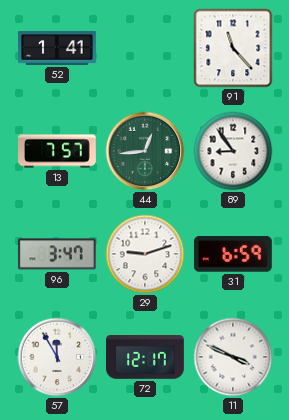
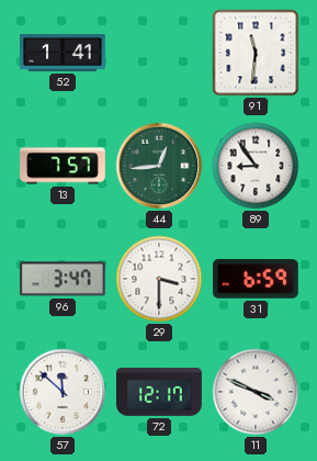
91: 11:23 -> 11:31
29: 9:12 -> 3:30
57: 11:55 -> 11:52
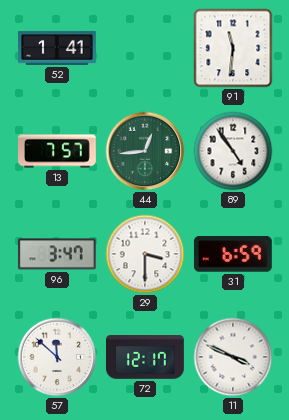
89: 8:54 -> 4:54
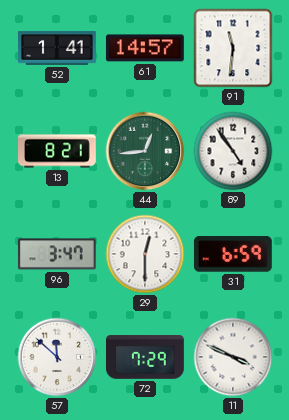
61: none -> 14:57
13: 7:57 -> 8:21
29: 3:30 -> 12:30
72: 12:17 -> 7:29
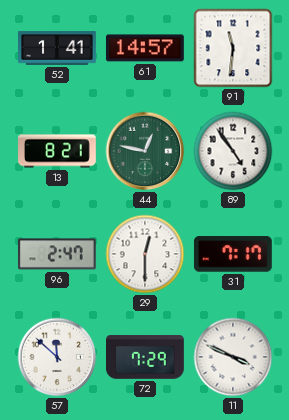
44: 12:44 -> 12:47
96: 3:47 -> 2:47
31: 6:59 -> 7:17
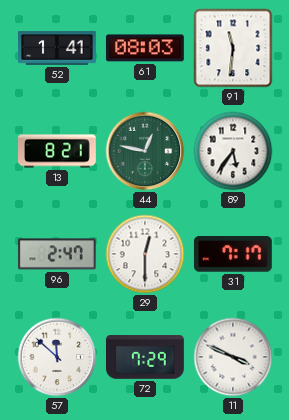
61: 14:57 -> 08:03
89: 4:54 -> 5:36
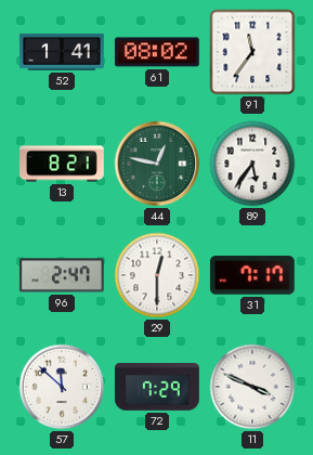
61: 08:03 -> 08:02
91: 11:31 -> 11:36
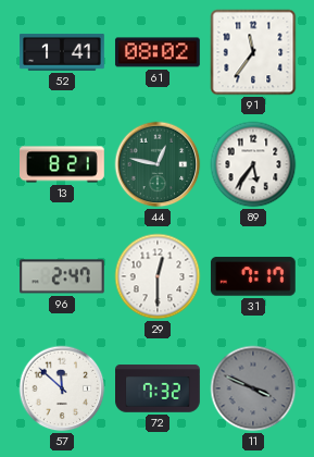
72: 7:29 -> 7:32
11 dial: white -> grey
